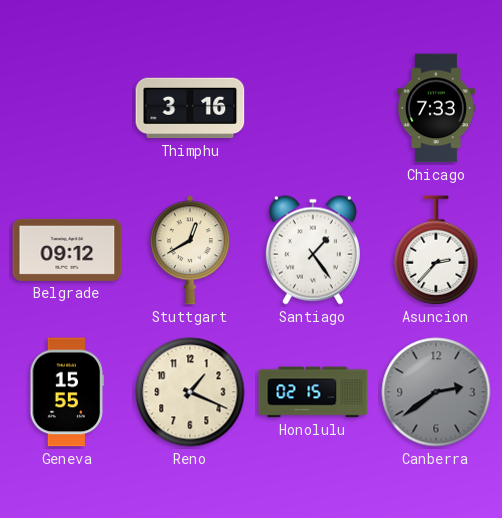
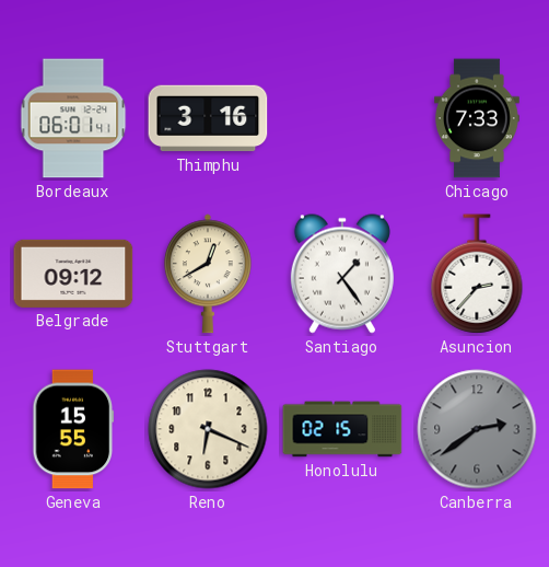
Bordeaux: none -> 06:01
Reno: 1:19 -> 6:19
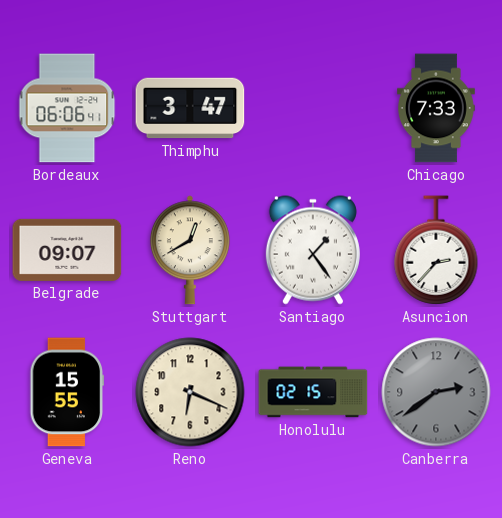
Bordeaux: 06:01 -> 06:06
Thimphu: 3:16 -> 3:47
Belgrade: 09:12 -> 09:07
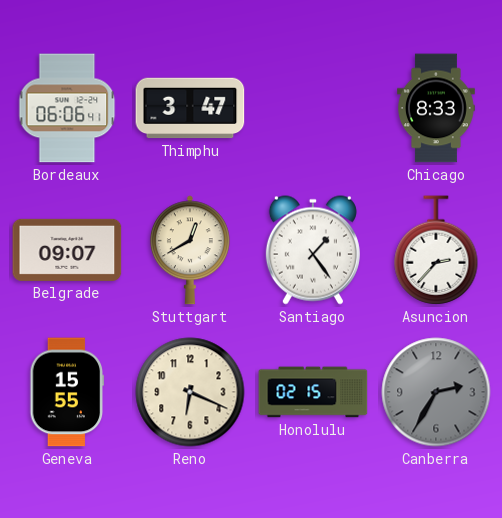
Chicago: 7:33 -> 8:33
Canberra: 2:39 -> 2:35
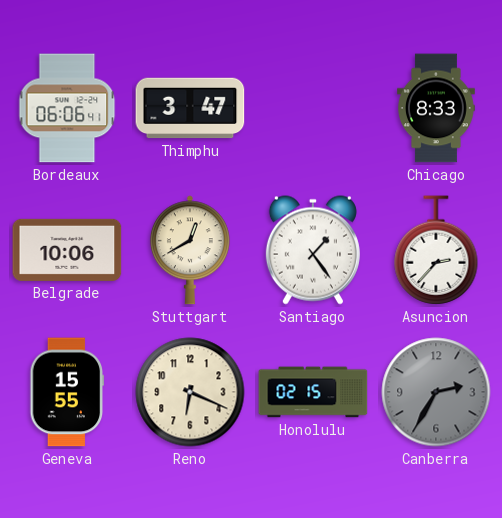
Belgrade: 09:07 -> 10:06
